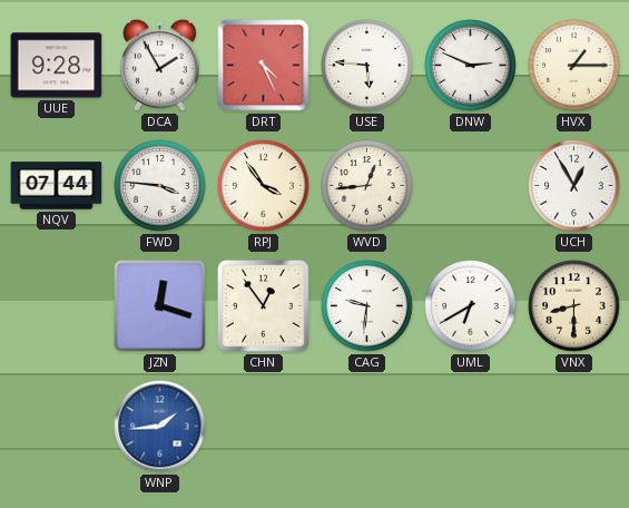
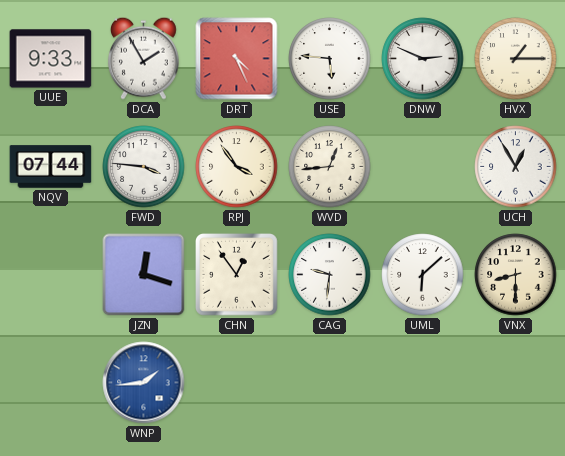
UUE: 9:28 -> 9:33
UML: 6:40 -> 6:08
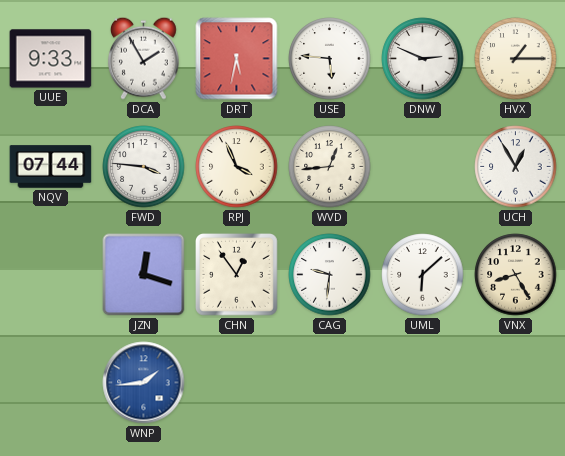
DRT: 4:26 -> 5:32
RPJ: 3:54 -> 3:56
VNX: 8:30 -> 8:25
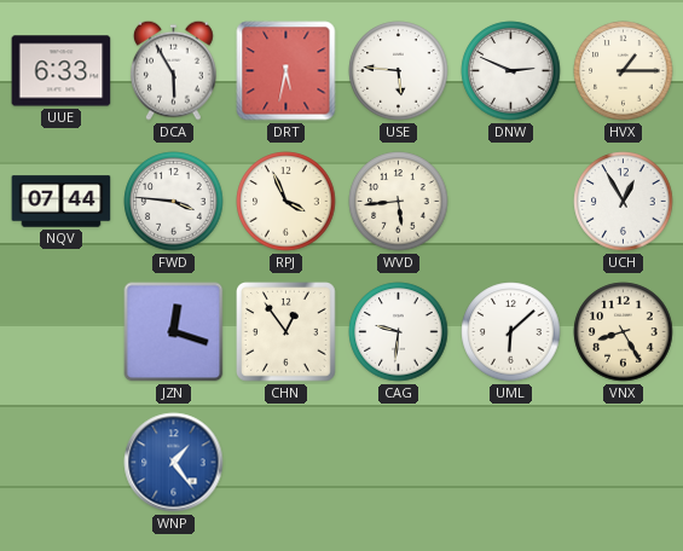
UUE: 9:33 -> 6:33
DCA: 1:55 -> 5:55
WVD: 12:44 -> 5:44
WNP: 1:44 -> 1:24
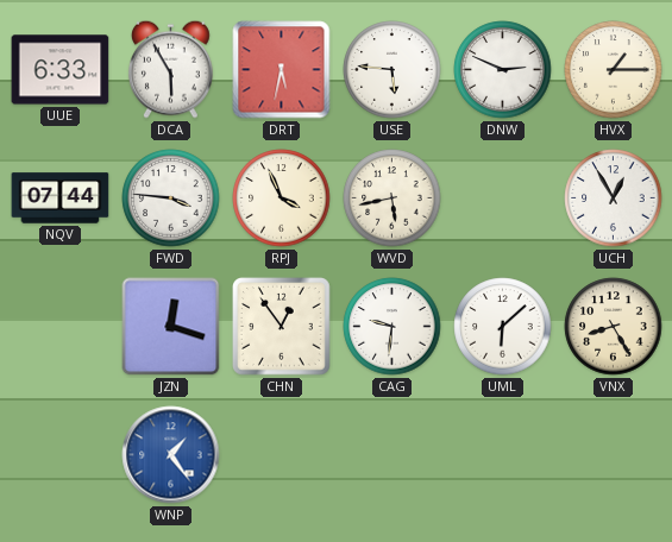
WVD: 5:44 -> 5:43
